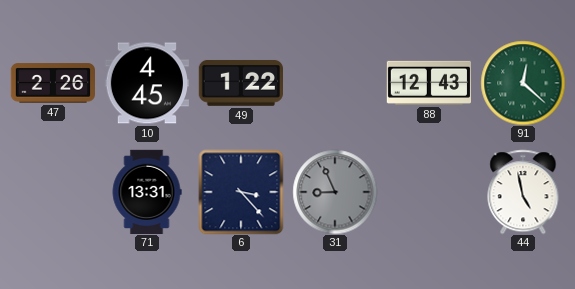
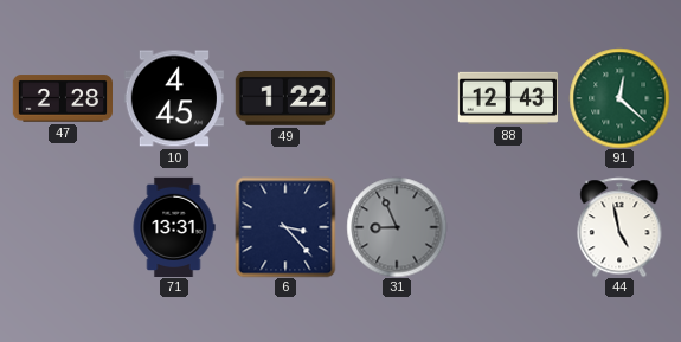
47: 2:26 -> 2:28
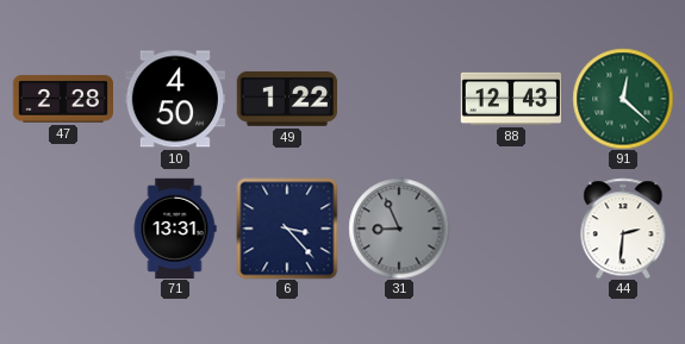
10: 4:45 -> 4:50
44: 4:58 -> 2:31
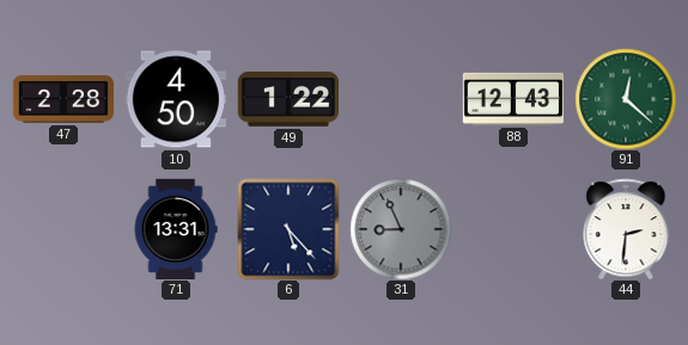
6: 3:23 -> 5:23
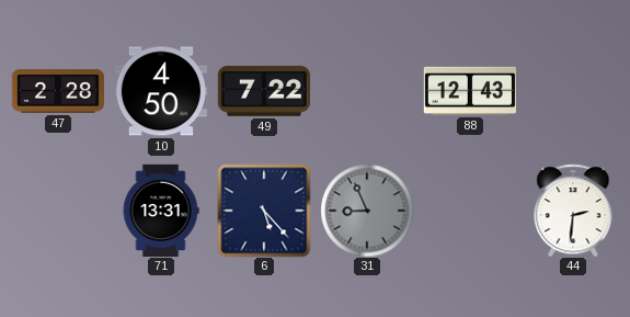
49: 1:22 -> 7:22
91: 12:22 -> none
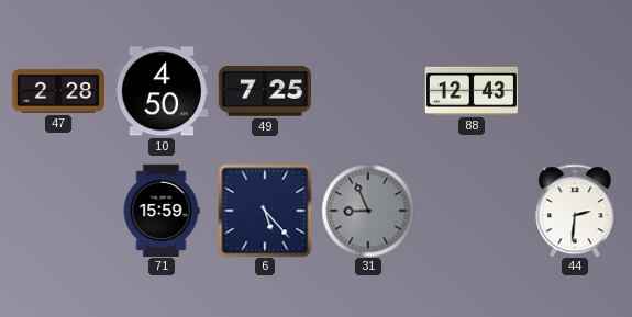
49: 7:22 -> 7:25
71: 13:31 -> 15:59
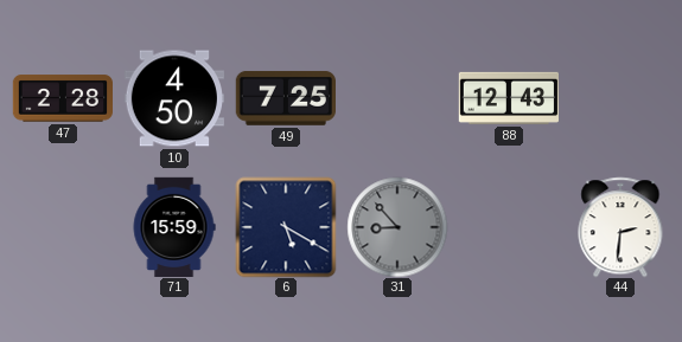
6: 5:23 -> 5:20
31: 8:56 -> 8:53
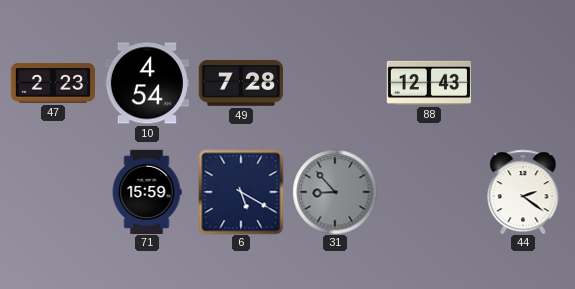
47: 2:28 -> 2:23
10: 4:50 -> 4:54
49: 7:25 -> 7:28
44: 2:31 -> 2:21
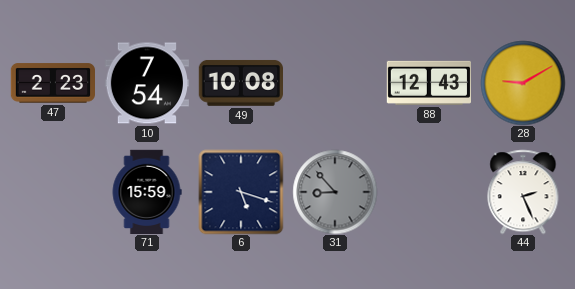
10: 4:54 -> 7:54
49: 7:28 -> 10:08
28: none -> 9:10
6: 5:20 -> 5:18
44: 2:21 -> 2:26
